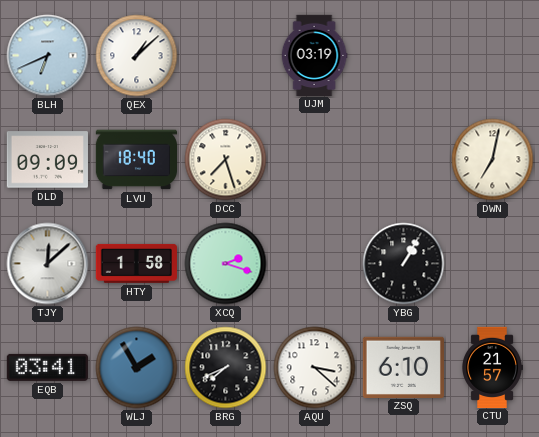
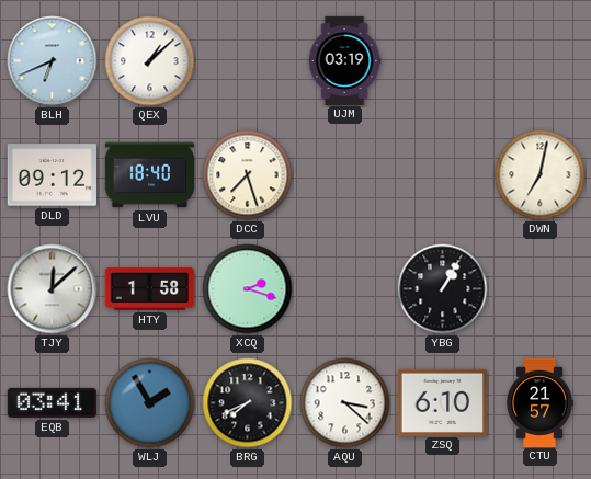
DLD: 09:09 -> 09:12
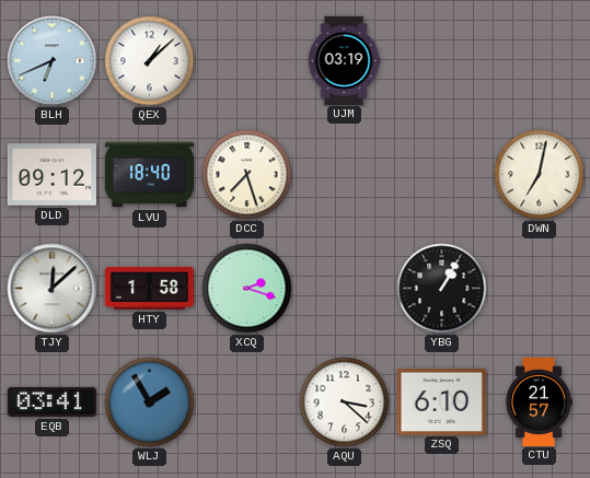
BRG: 7:41 -> none
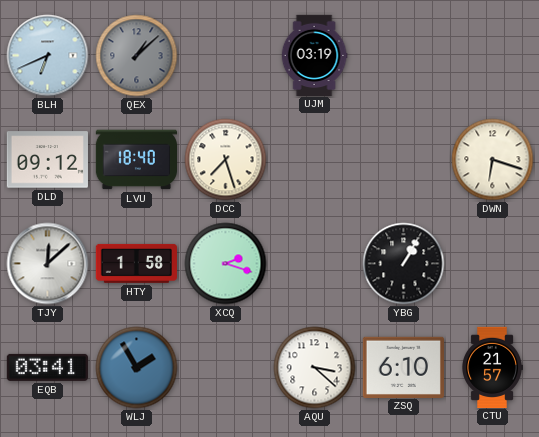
QEX dial: white -> grey
DWN: 7:02 -> 6:18
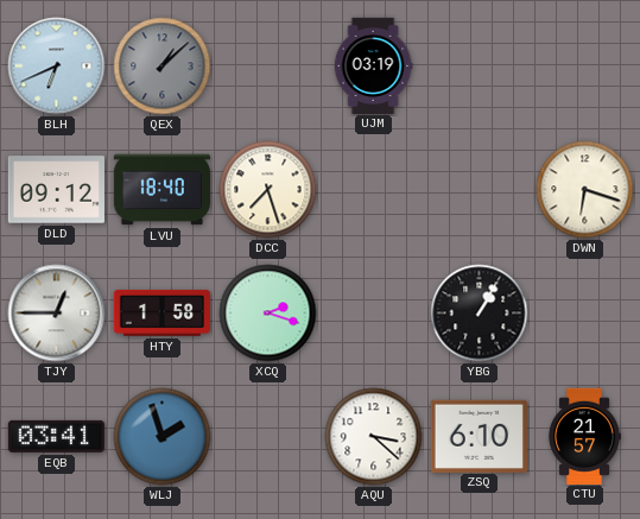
TJY: 12:08 -> 12:45
WLJ: 1:55 -> 1:57
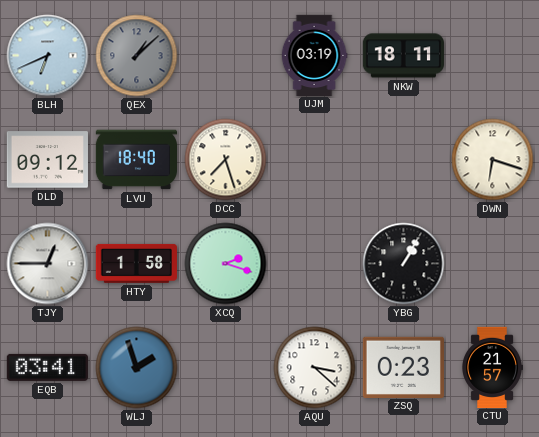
NKW: none -> 18:11
ZSQ: 6:10 -> 0:23
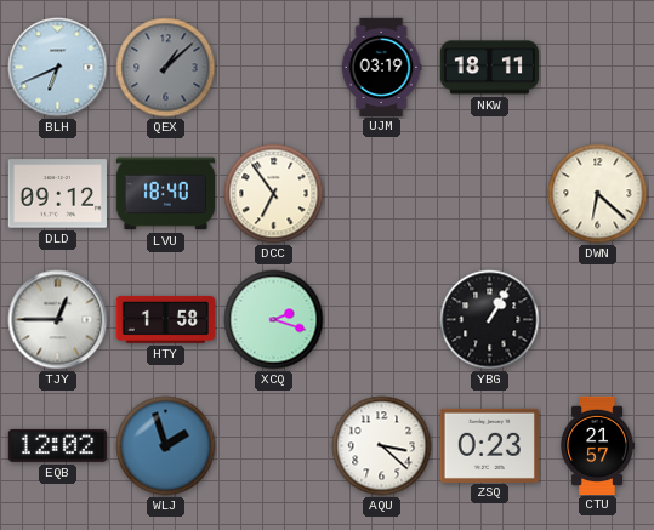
DCC: 7:27 -> 6:54
DWN: 6:18 -> 6:22
EQB: 03:41 -> 12:02
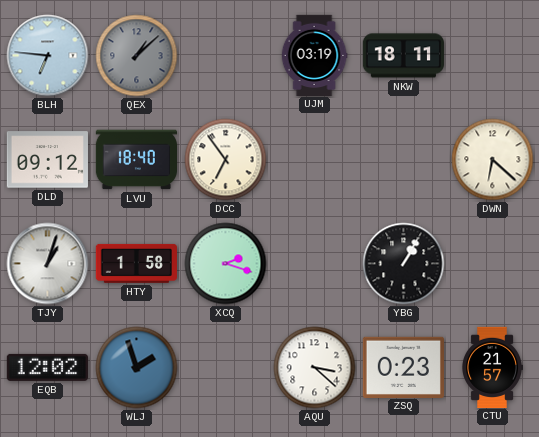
BLH: 6:41 -> 6:46
TJY: 12:45 -> 1:03
